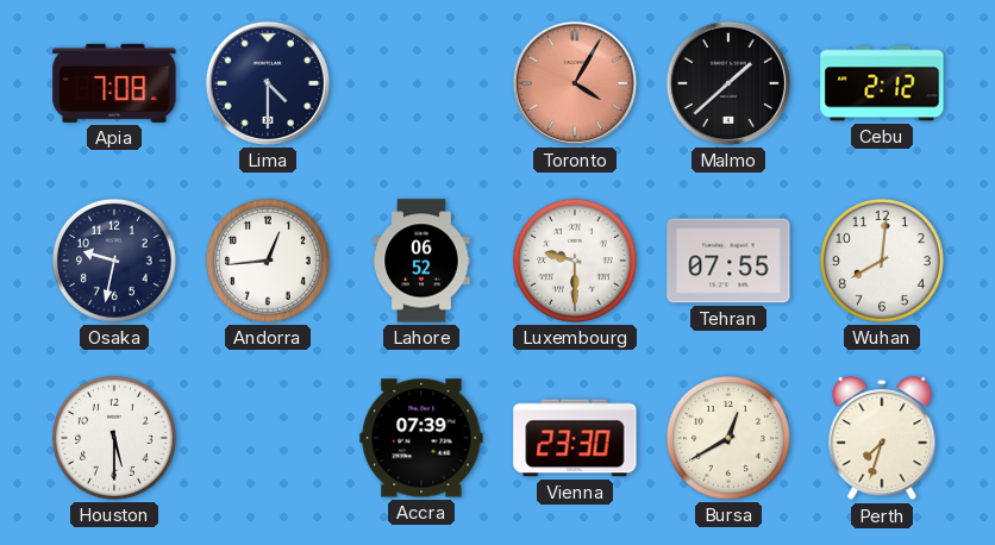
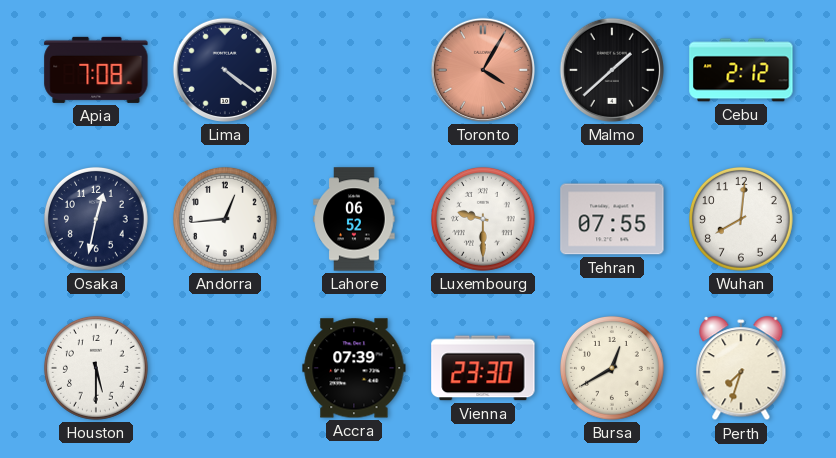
Lima: 4:30 -> 4:21
Osaka: 9:32 -> 12:32
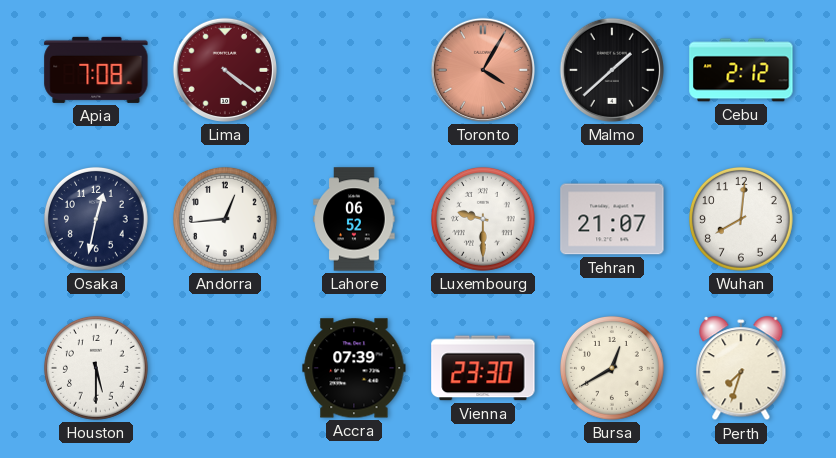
Lima dial: navy -> burgundy
Tehran: 07:55 -> 21:07
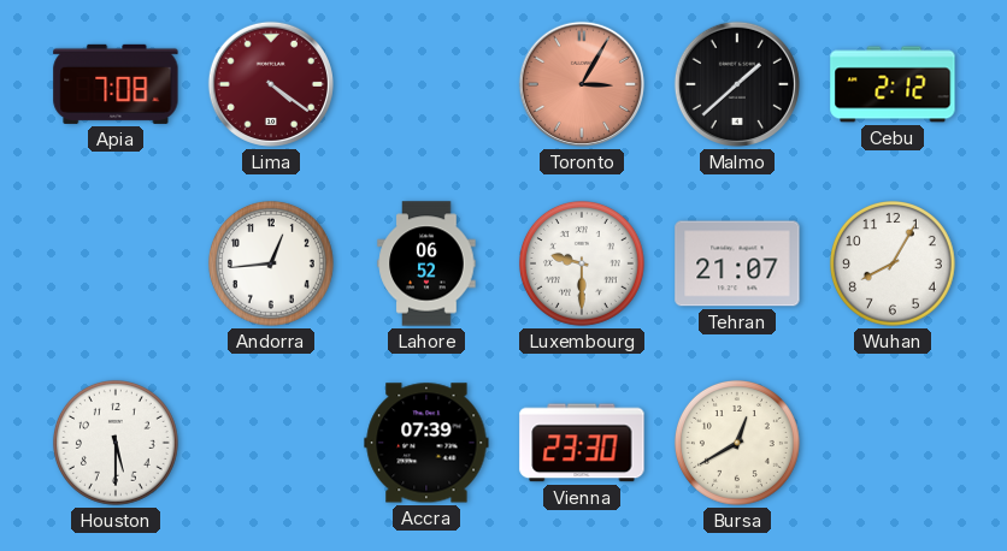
Toronto: 4:05 -> 3:05
Osaka: 12:32 -> none
Wuhan: 8:01 -> 8:05
Perth: 7:33 -> none
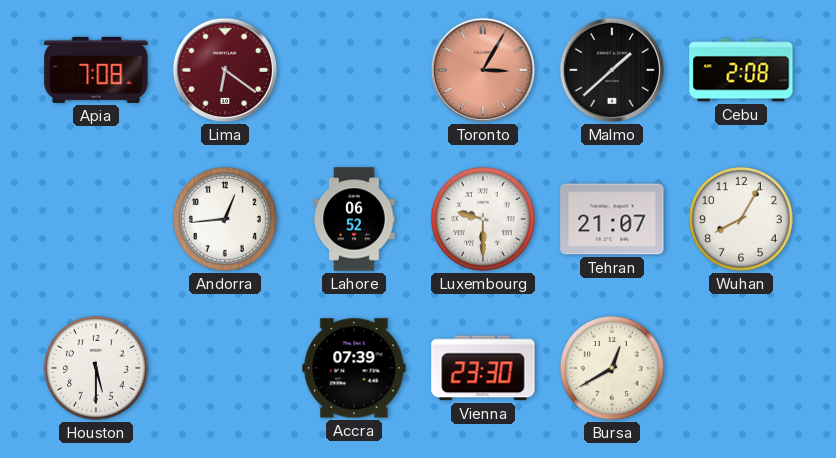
Lima: 4:21 -> 6:21
Cebu: 2:12 -> 2:08
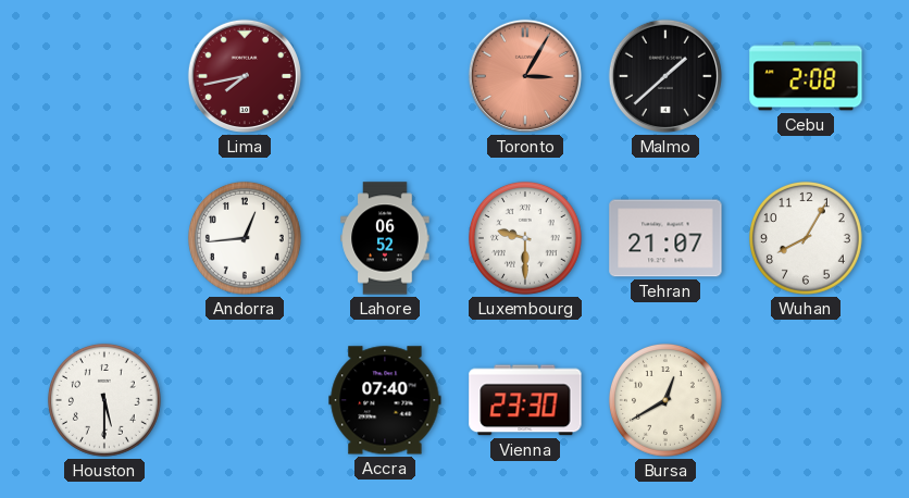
Apia: 7:08 -> none
Lima: 6:21 -> 7:43
Accra: 07:39 -> 07:40
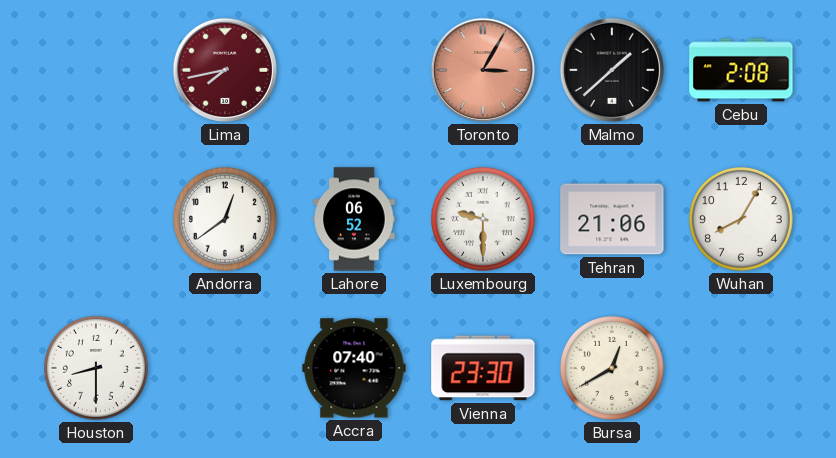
Andorra: 12:44 -> 12:39
Tehran: 21:07 -> 21:06
Houston: 5:30 -> 8:30
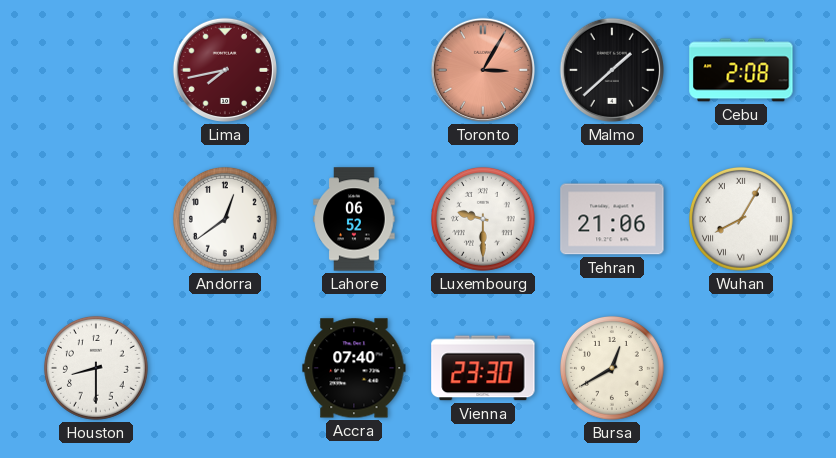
Wuhan numerals: Arabic -> Roman
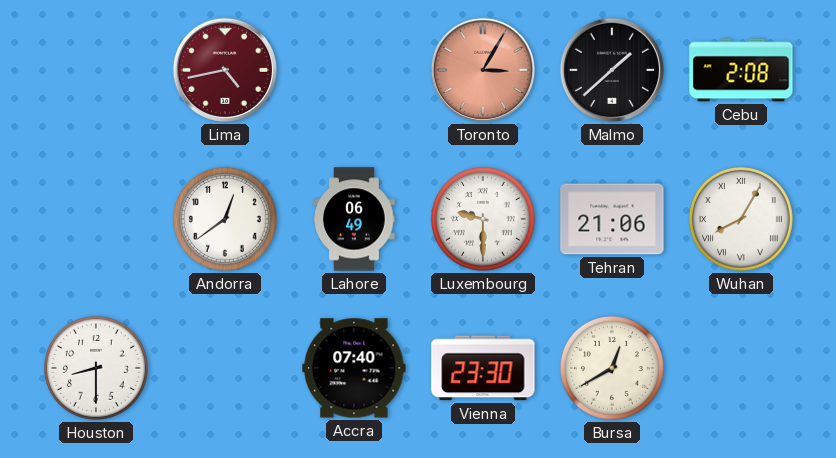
Lima: 7:43 -> 4:43
Lahore: 06:52 -> 06:49
